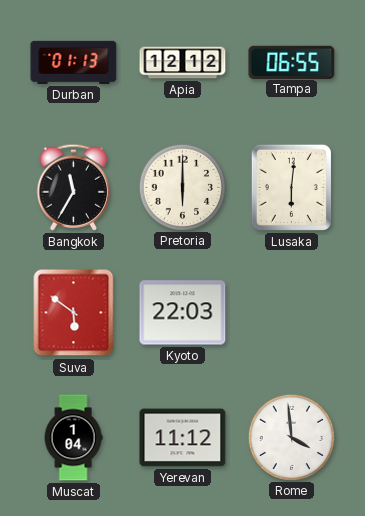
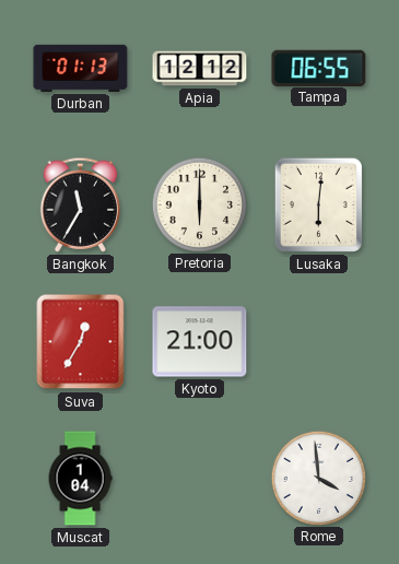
Suva: 5:51 -> 12:35
Kyoto: 22:03 -> 21:00
Yerevan: 11:12 -> none
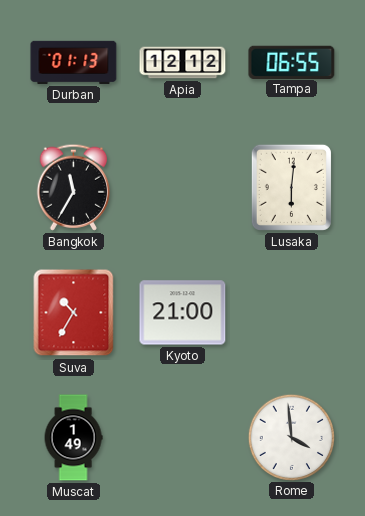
Pretoria: 6:00 -> none
Suva: 12:35 -> 10:35
Muscat: 1:04 -> 1:49
